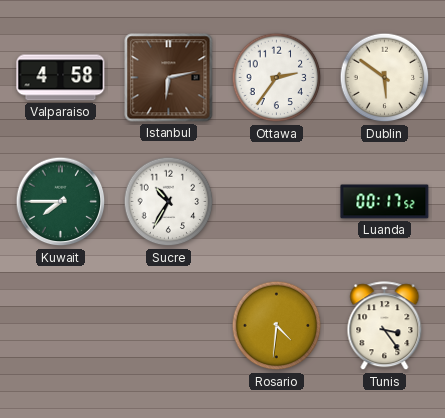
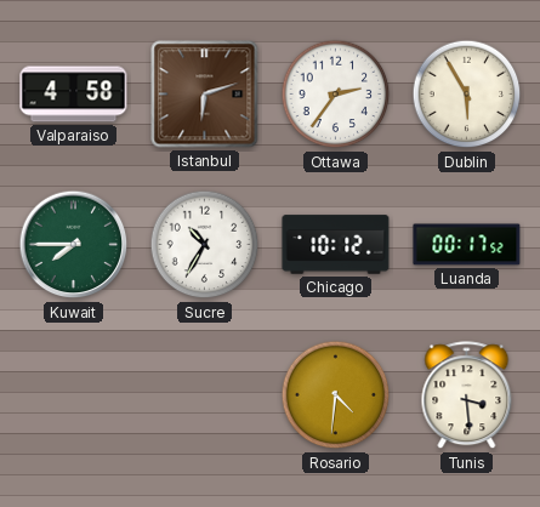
Istanbul: 6:13 -> 6:12
Dublin: 5:51 -> 5:55
Chicago: none -> 10:12
Tunis: 3:24 -> 3:29
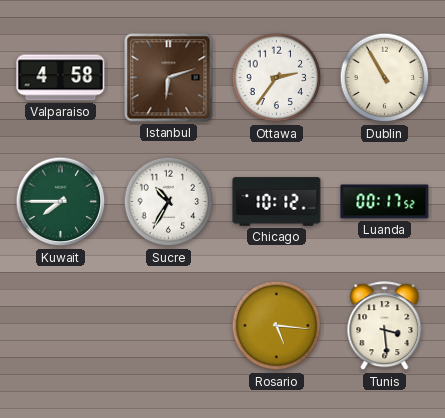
Dublin: 5:55 -> 10:55
Rosario: 4:31 -> 5:16
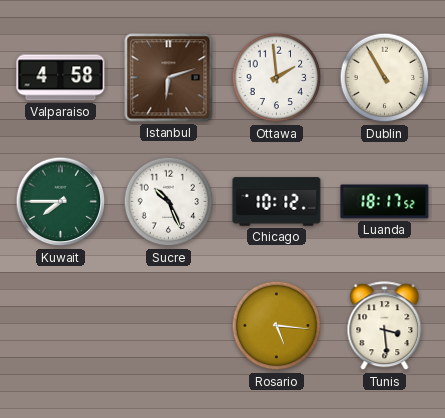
Ottawa: 2:36 -> 1:59
Sucre: 10:35 -> 10:26
Luanda: 00:17 -> 18:17
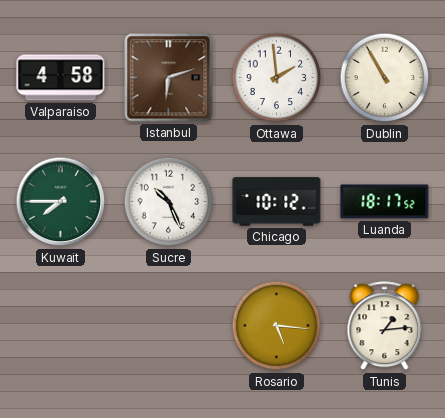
Tunis: 3:29 -> 1:14
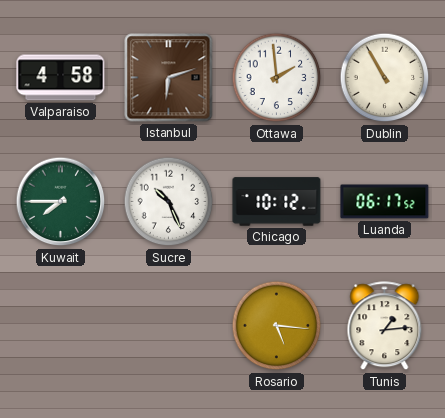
Luanda: 18:17 -> 06:17
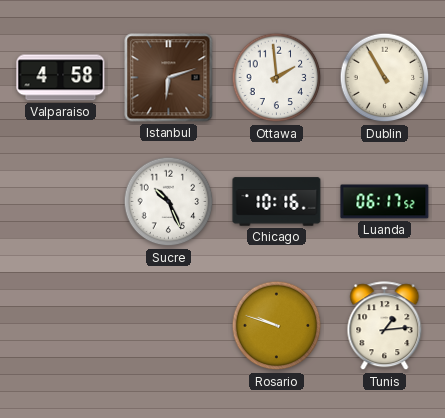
Kuwait: 7:45 -> none
Chicago: 10:12 -> 10:16
Rosario: 5:16 -> 9:48
